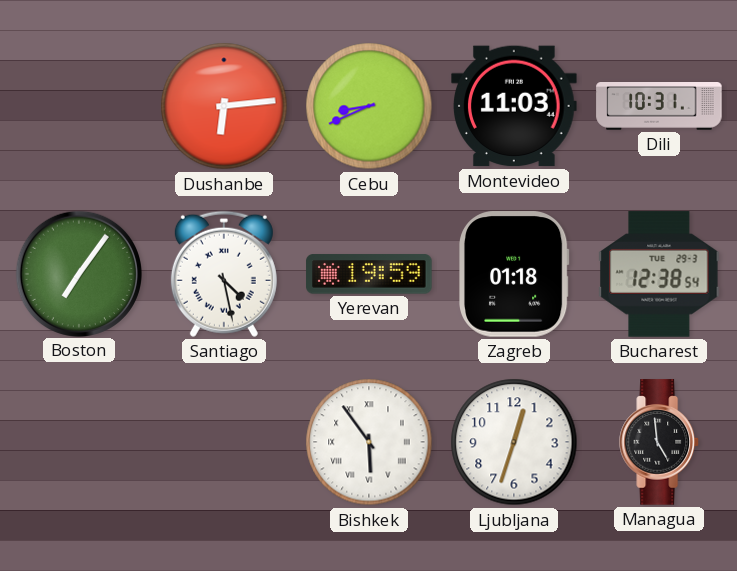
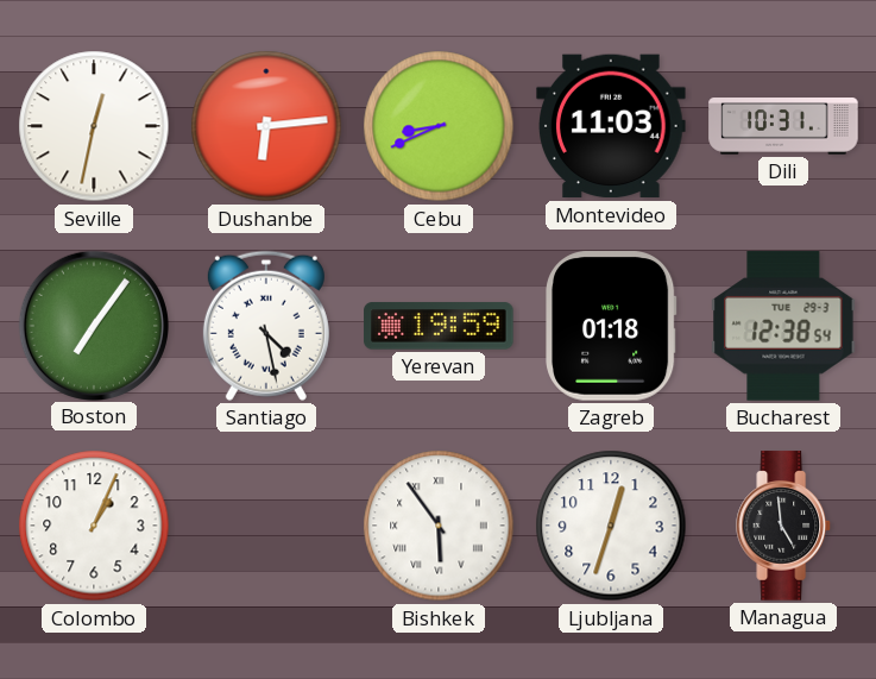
Seville: none -> 12:32
Colombo: none -> 1:04
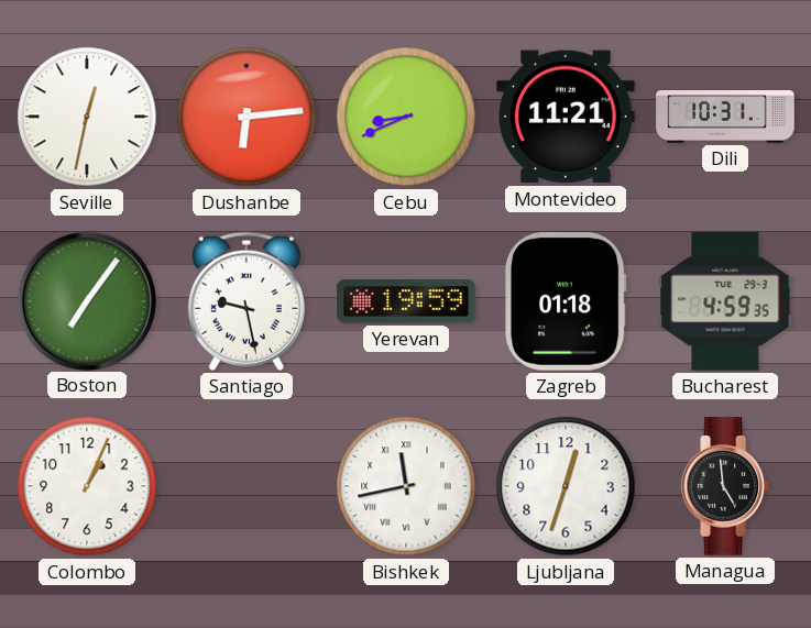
Montevideo: 11:03 -> 11:21
Santiago: 4:28 -> 9:28
Bucharest: 12:38 -> 4:59
Bishkek: 5:54 -> 11:43
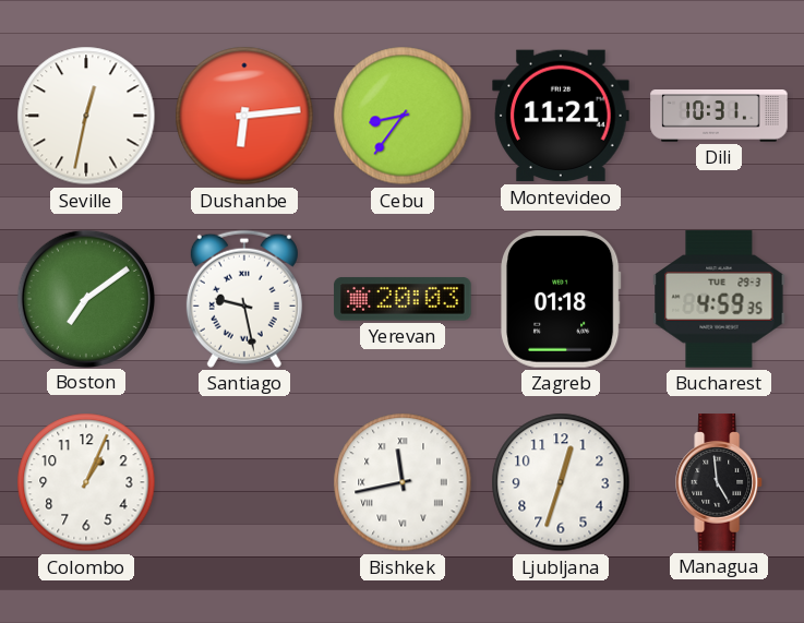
Cebu: 8:41 -> 8:36
Boston: 7:06 -> 7:09
Yerevan: 19:59 -> 20:03
